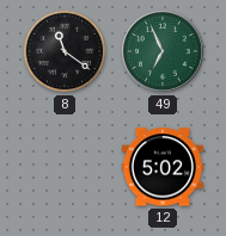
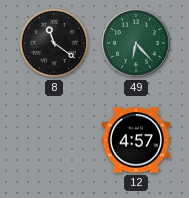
49: 6:56 -> 6:23
12: 5:02 -> 4:57
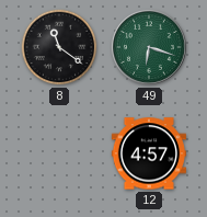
49: 6:23 -> 6:18
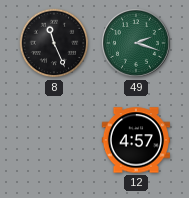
8: 11:21 -> 11:26
49: 6:18 -> 2:18
